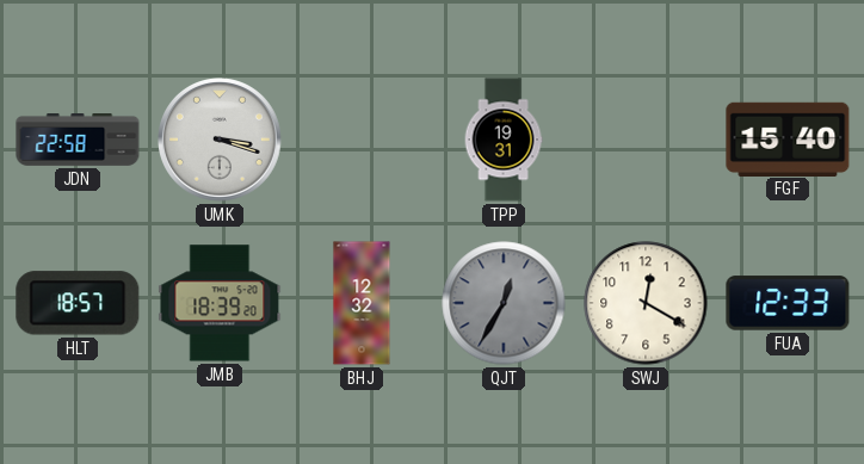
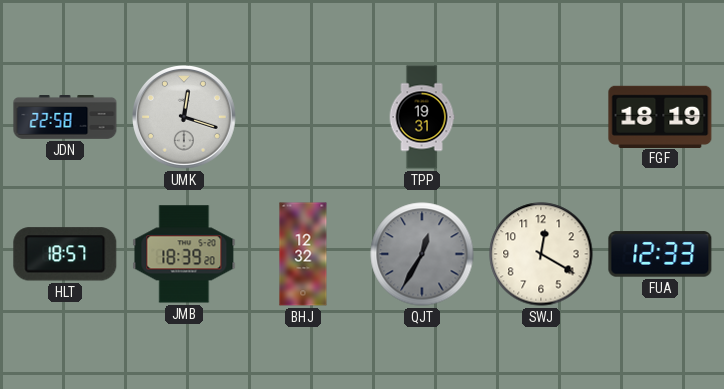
UMK: 3:18 -> 12:18
FGF: 15:40 -> 18:19
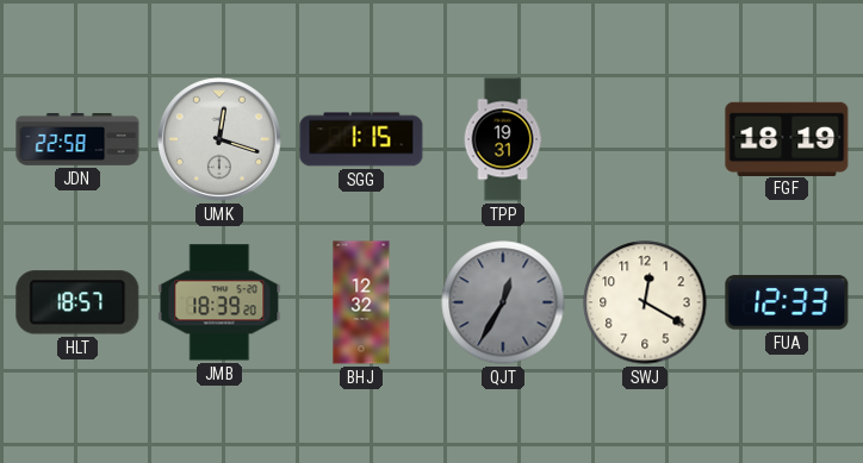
SGG: none -> 1:15
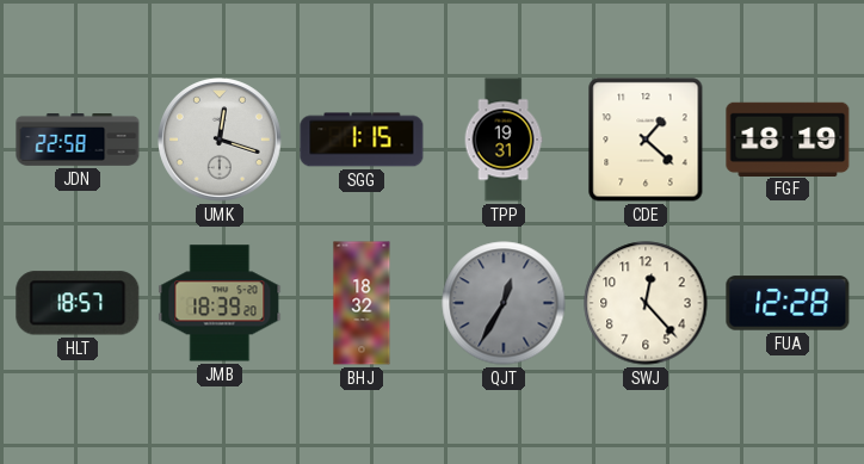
CDE: none -> 1:22
BHJ: 12:32 -> 18:32
SWJ: 12:20 -> 12:23
FUA: 12:33 -> 12:28
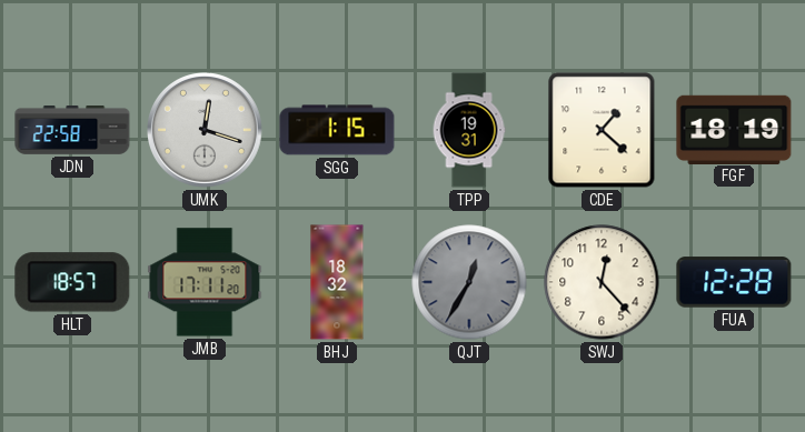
JMB: 18:39 -> 17:11
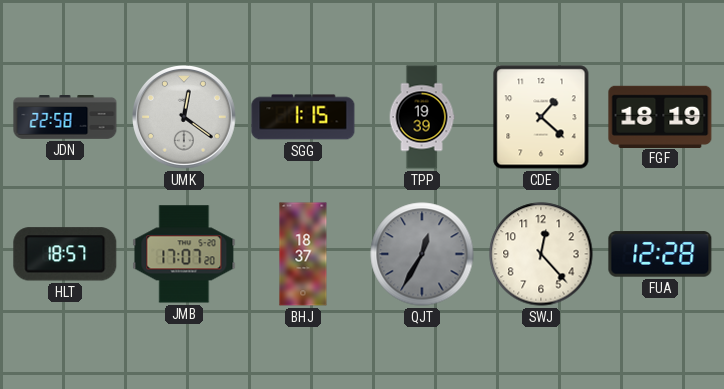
UMK: 12:18 -> 12:21
TPP: 19:31 -> 19:39
JMB: 17:11 -> 17:07
BHJ: 18:32 -> 18:37
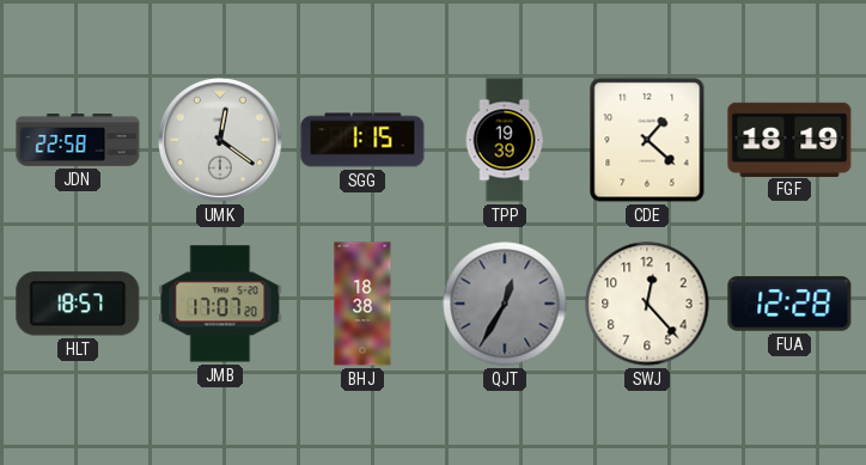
BHJ: 18:37 -> 18:38
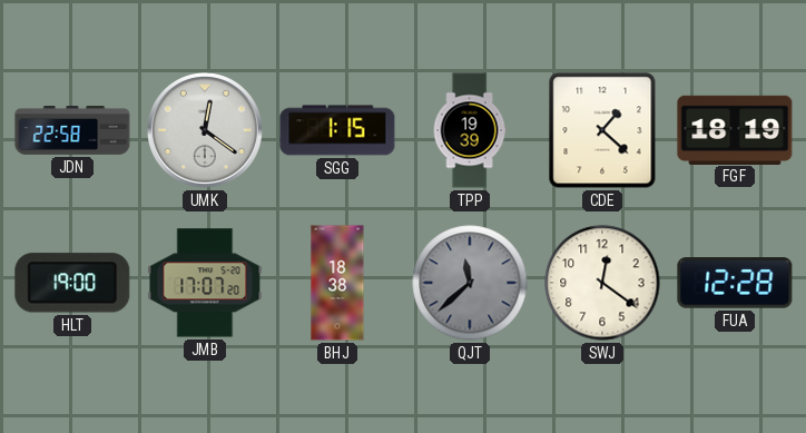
HLT: 18:57 -> 19:00
QJT: 12:35 -> 11:38
SWJ: 12:23 -> 12:21
